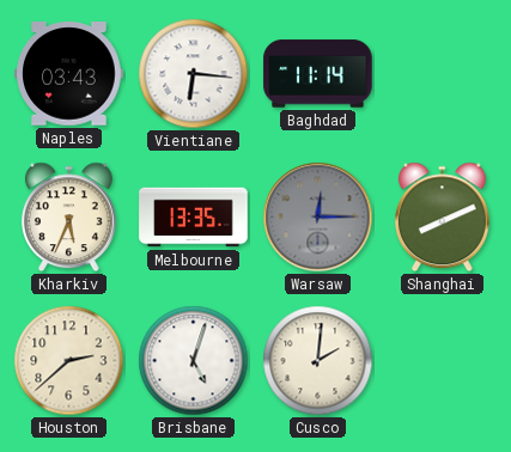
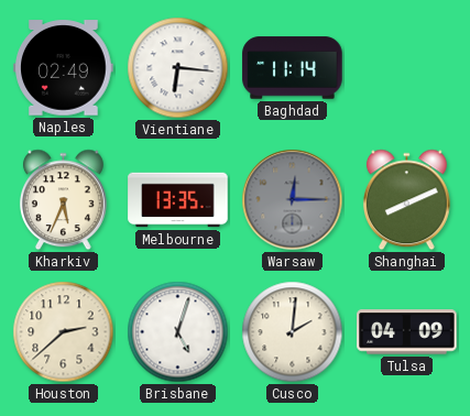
Naples: 03:43 -> 02:49
Tulsa: none -> 04:09
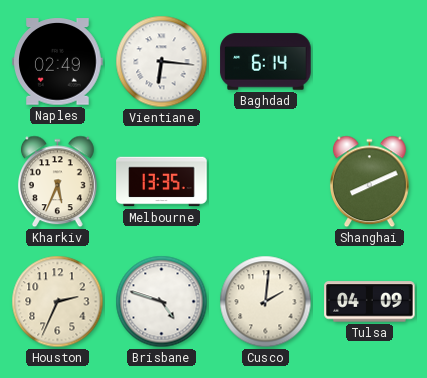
Baghdad: 11:14 -> 6:14
Warsaw: 12:15 -> none
Houston: 2:38 -> 2:34
Brisbane: 5:03 -> 4:48
